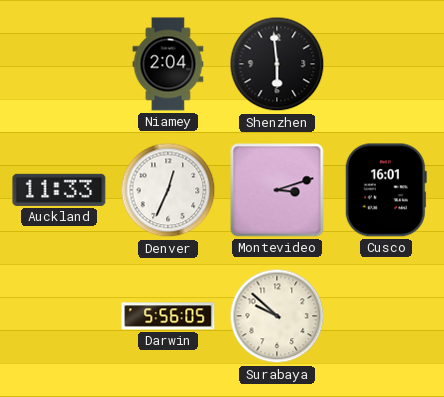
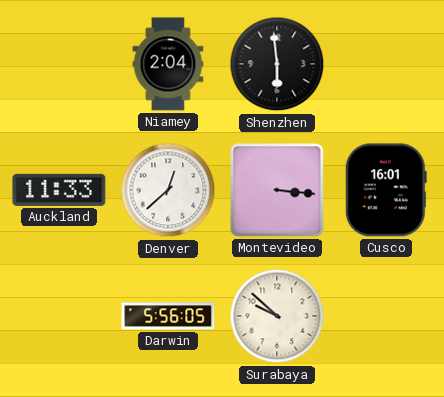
Denver: 12:34 -> 12:38
Montevideo: 3:12 -> 3:16
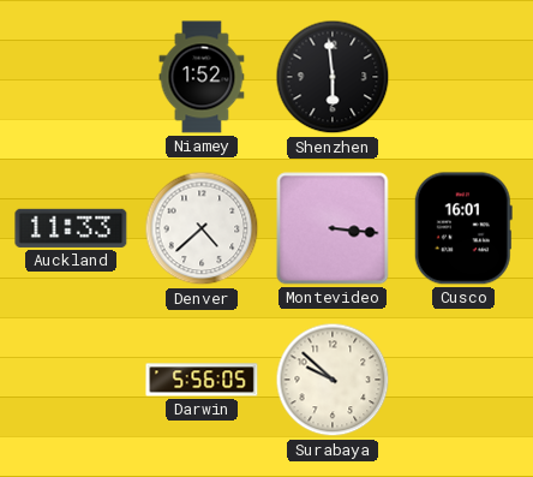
Niamey: 2:04 -> 1:52
Denver: 12:38 -> 4:38
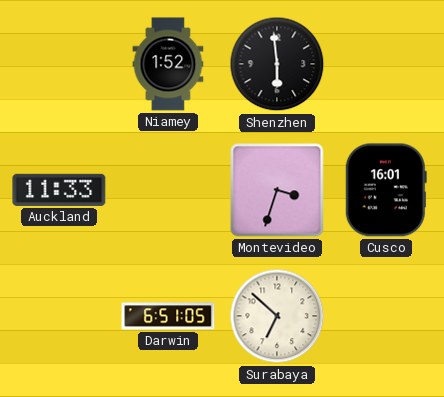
Denver: 4:38 -> none
Montevideo: 3:16 -> 3:33
Darwin: 5:56 -> 6:51
Surabaya: 9:52 -> 6:52
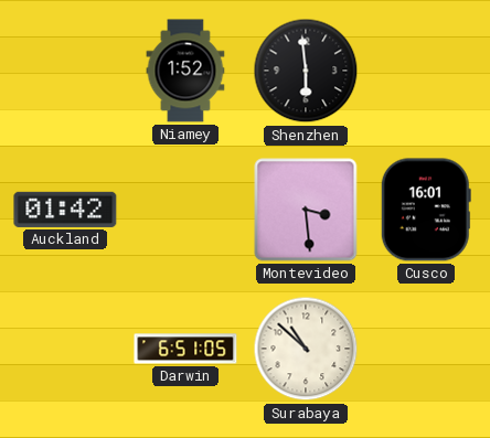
Auckland: 11:33 -> 01:42
Montevideo: 3:33 -> 3:29
Surabaya: 6:52 -> 10:52
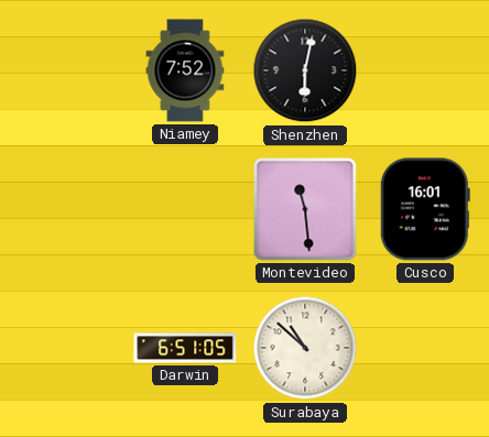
Niamey: 1:52 -> 7:52
Shenzhen: 5:59 -> 6:02
Auckland: 01:42 -> none
Montevideo: 3:29 -> 11:29
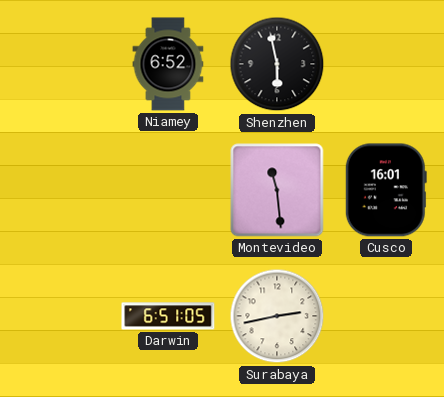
Niamey: 7:52 -> 6:52
Shenzhen: 6:02 -> 5:58
Surabaya: 10:52 -> 2:43
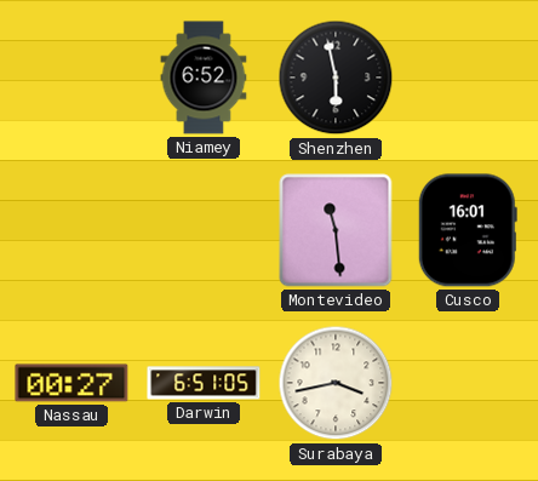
Nassau: none -> 00:27
Surabaya: 2:43 -> 3:43
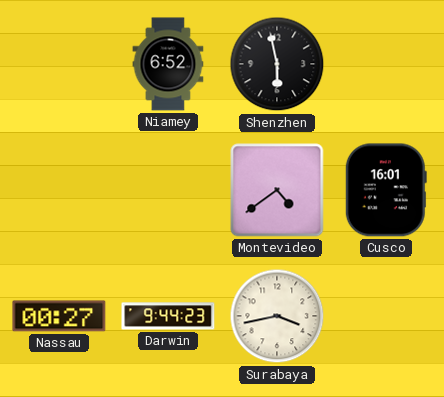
Montevideo: 11:29 -> 4:39
Darwin: 6:51 -> 9:44
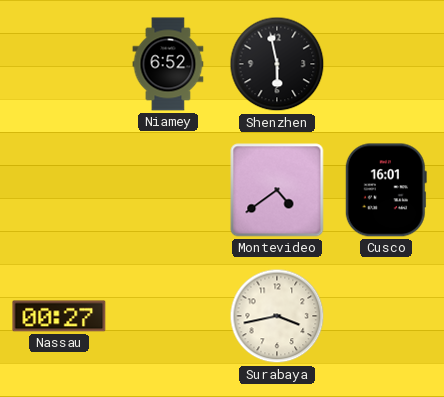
Darwin: 9:44 -> none
